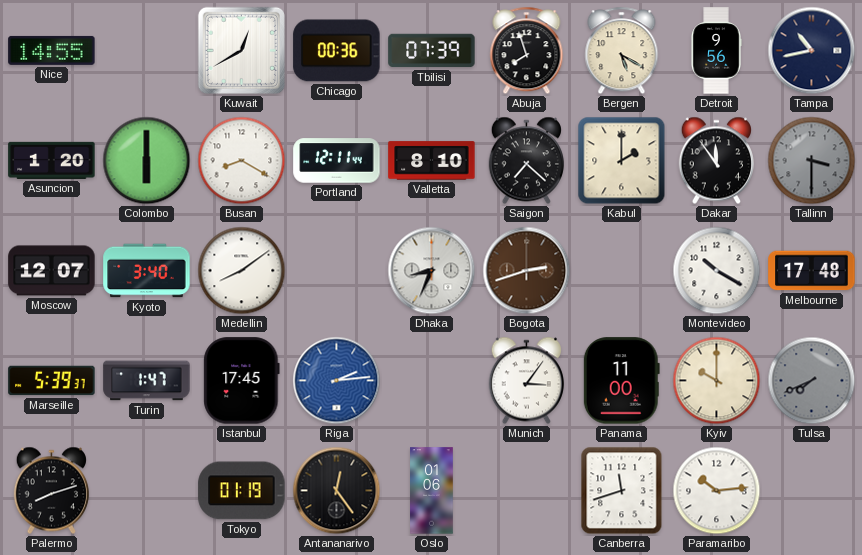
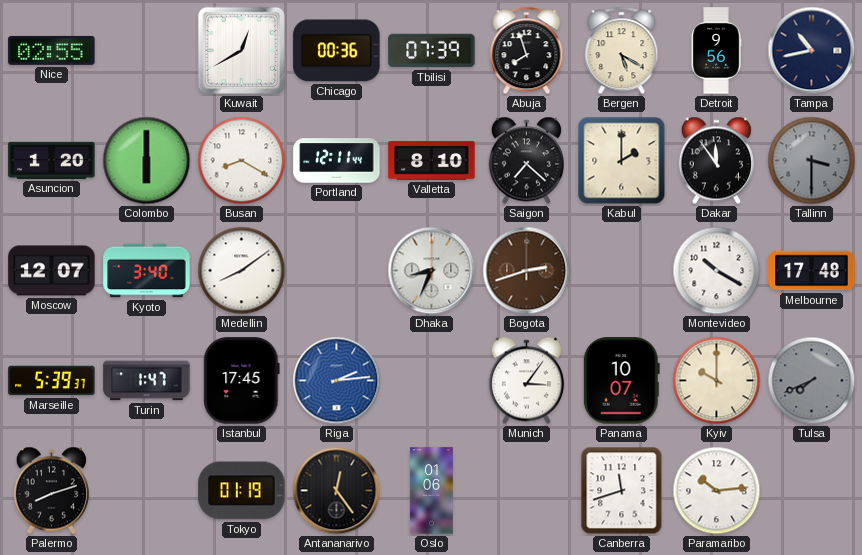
Nice: 14:55 -> 02:55
Panama: 11:00 -> 10:07
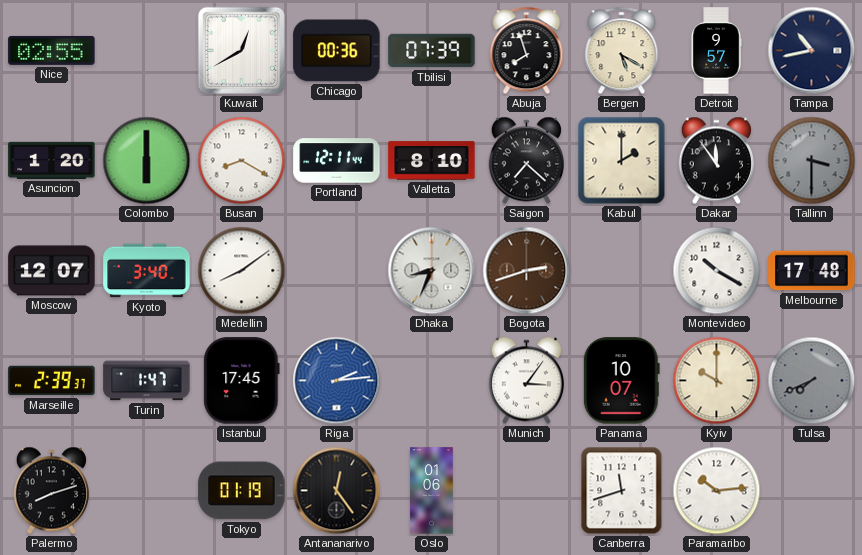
Detroit: 9:56 -> 9:57
Marseille: 5:39 -> 2:39
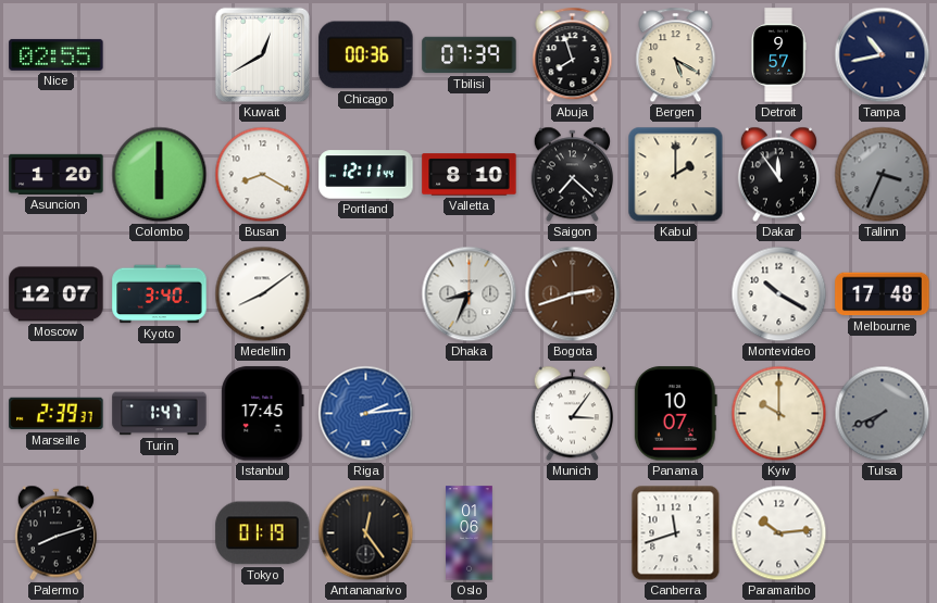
Tallinn: 3:30 -> 3:34
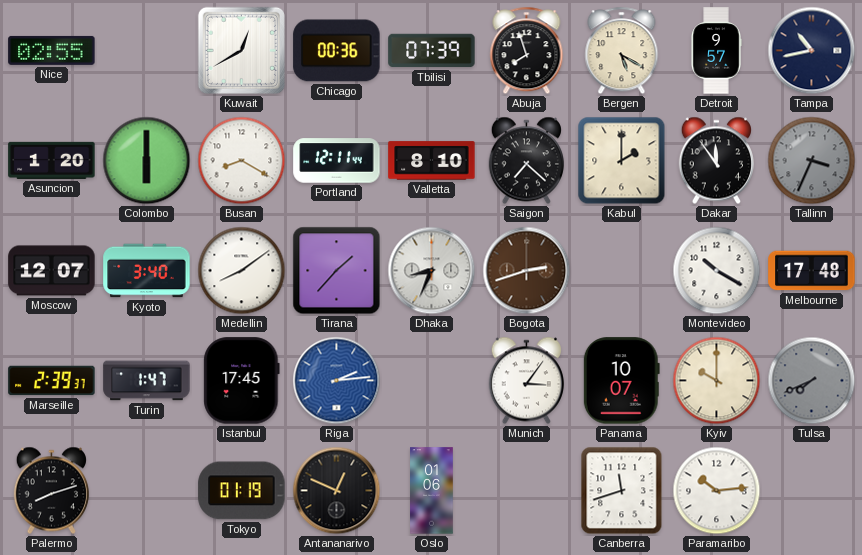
Tirana: none -> 1:37
Antananarivo: 12:24 -> 12:49
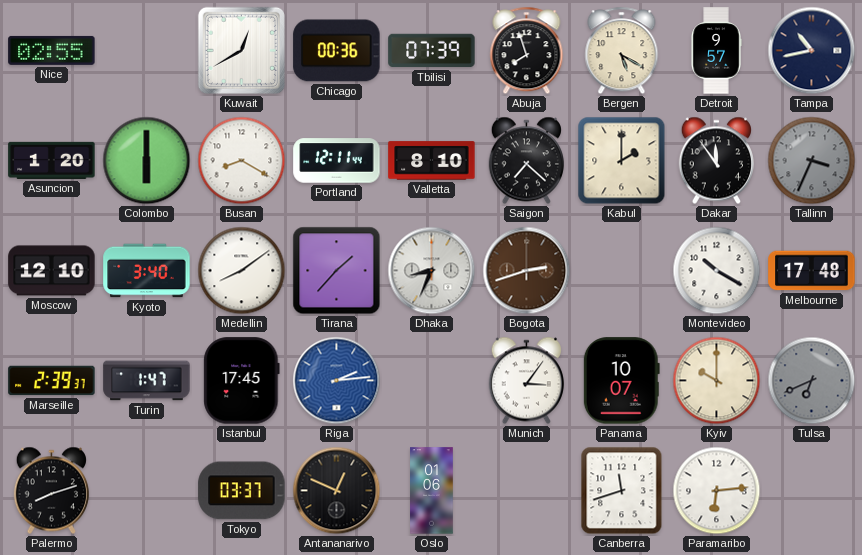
Moscow: 12:07 -> 12:10
Tulsa: 7:41 -> 6:41
Tokyo: 01:19 -> 03:37
Paramaribo: 10:14 -> 6:14
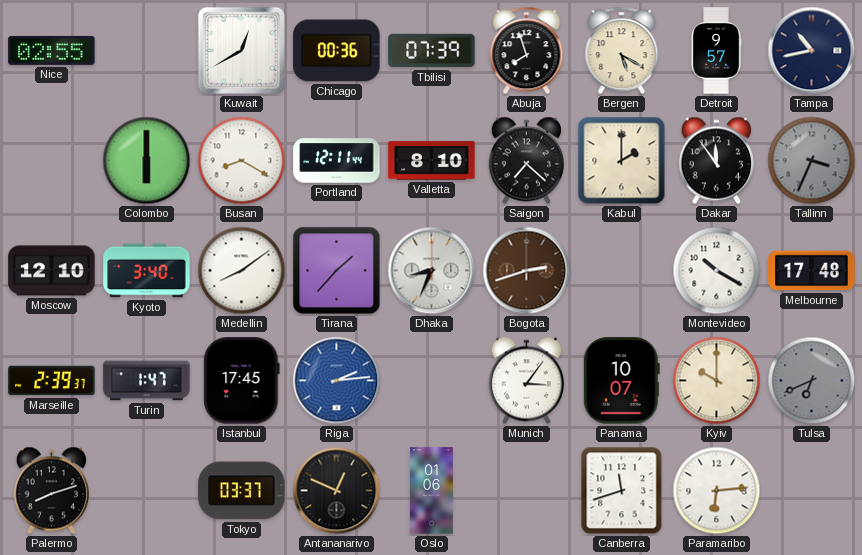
Asuncion: 1:20 -> none
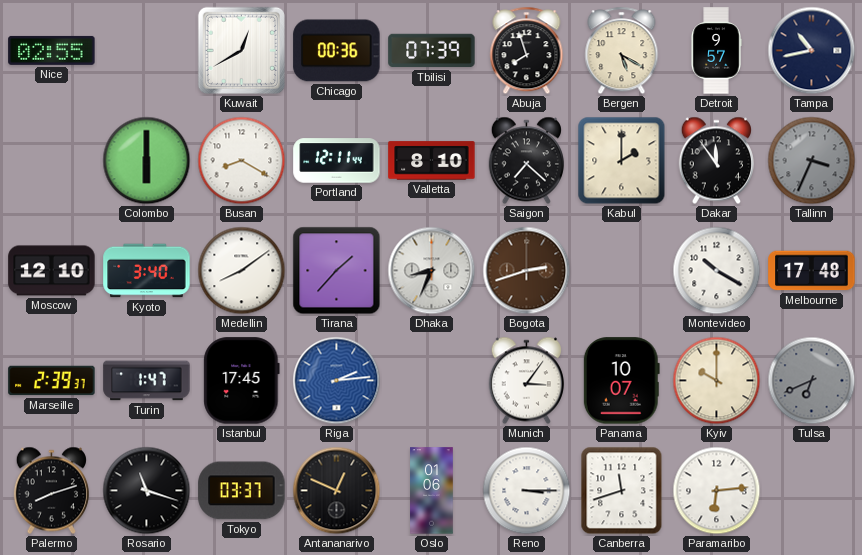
Rosario: none -> 11:18
Reno: none -> 3:15
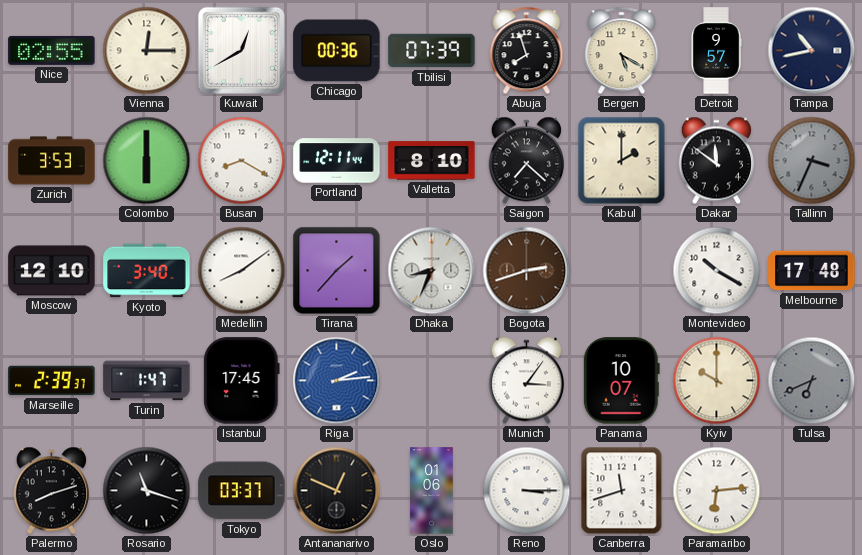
Vienna: none -> 12:15
Zurich: none -> 3:53
Dakar: 11:54 -> 11:51
